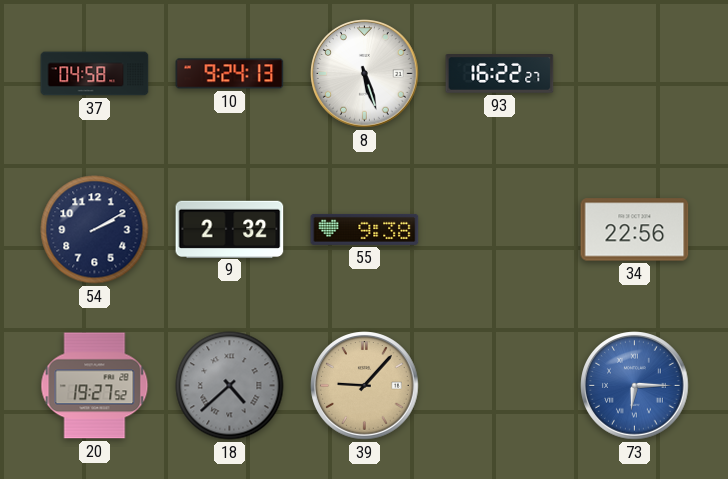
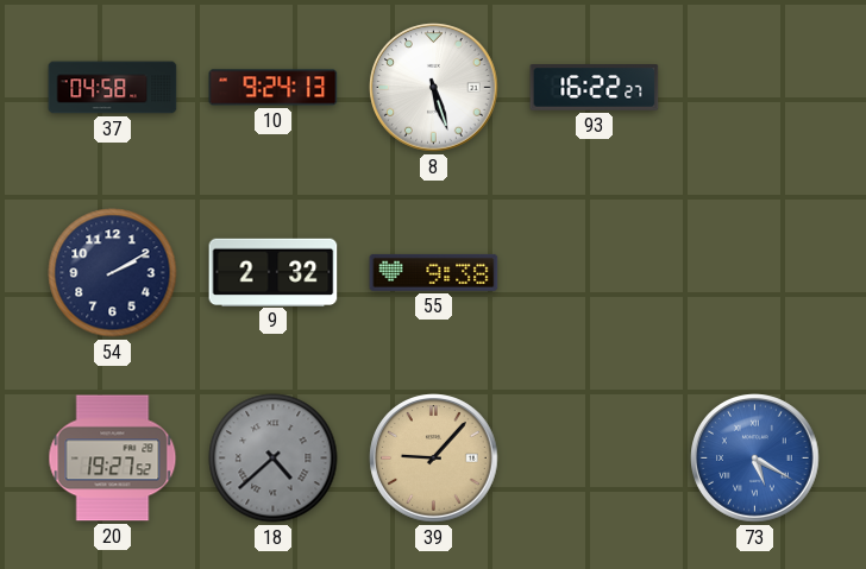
34: 22:56 -> none
73: 6:15 -> 5:20
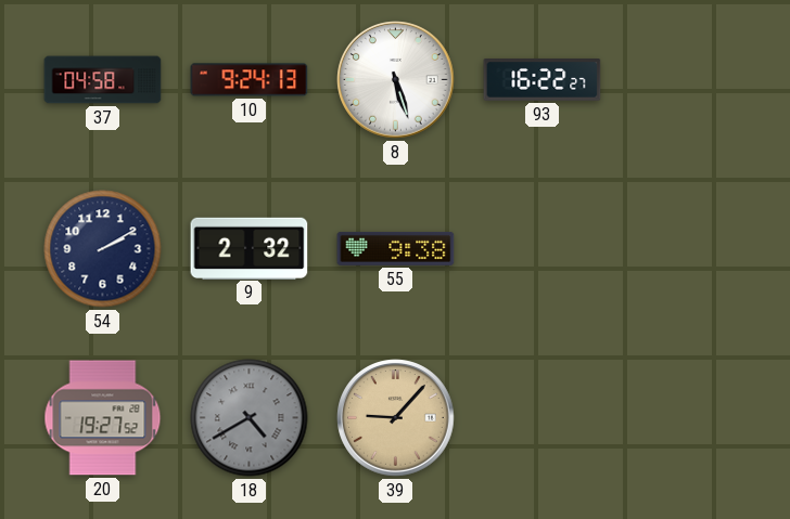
18: 4:38 -> 4:40
73: 5:20 -> none
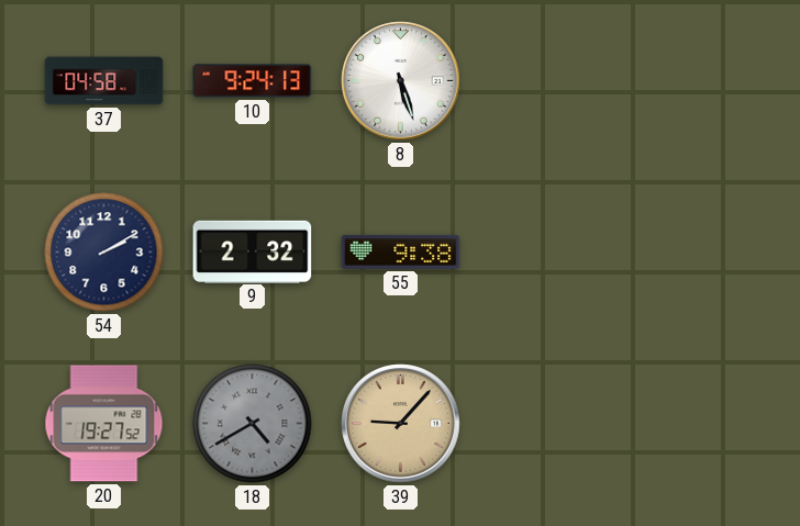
93: 16:22 -> none
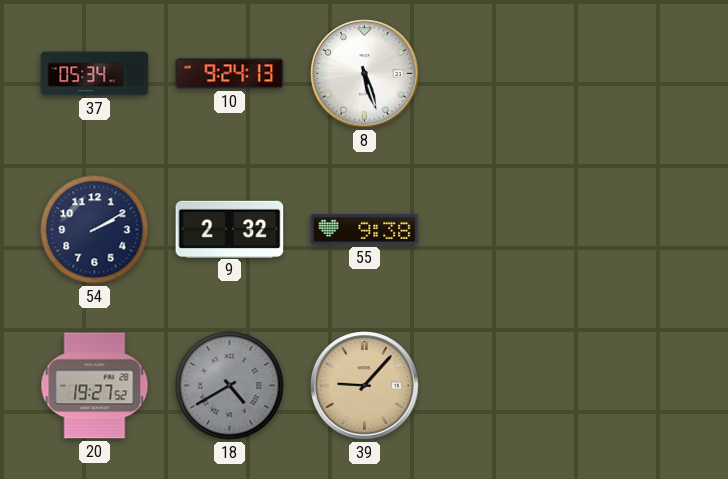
37: 04:58 -> 05:34
